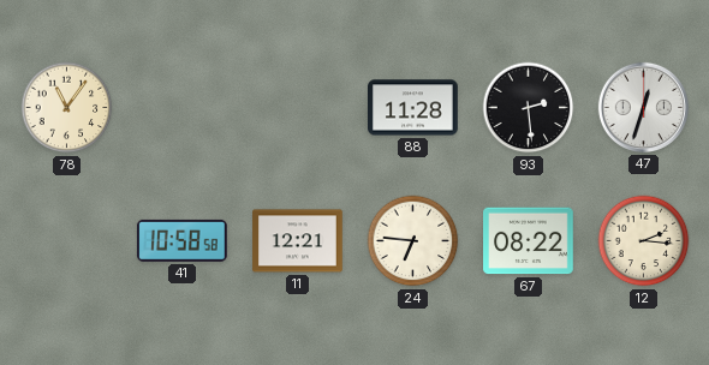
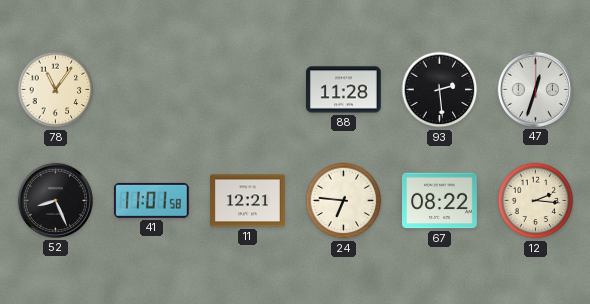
52: none -> 8:26
41: 10:58 -> 11:01
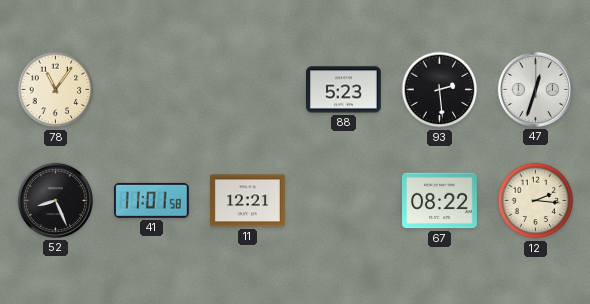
88: 11:28 -> 5:23
24: 6:46 -> none
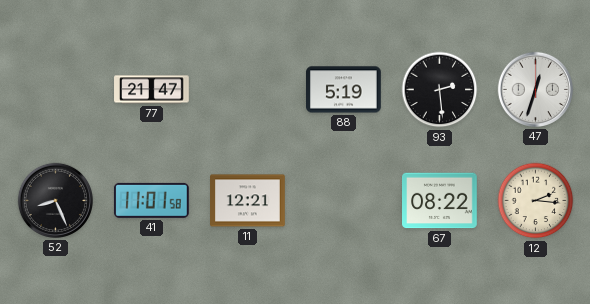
78: 11:06 -> none
77: none -> 21:47
88: 5:23 -> 5:19
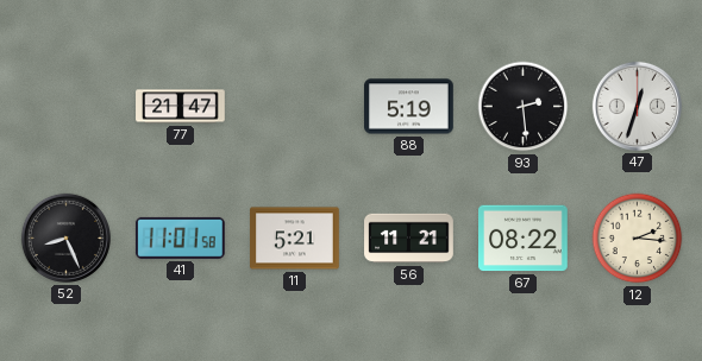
11: 12:21 -> 5:21
56: none -> 11:21
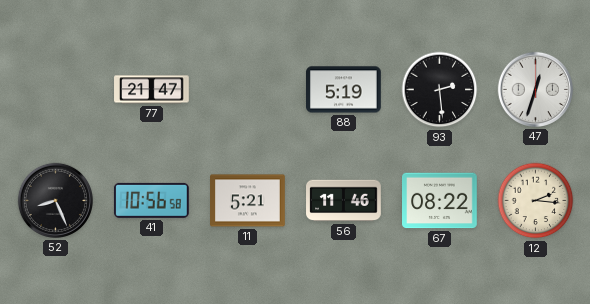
41: 11:01 -> 10:56
56: 11:21 -> 11:46
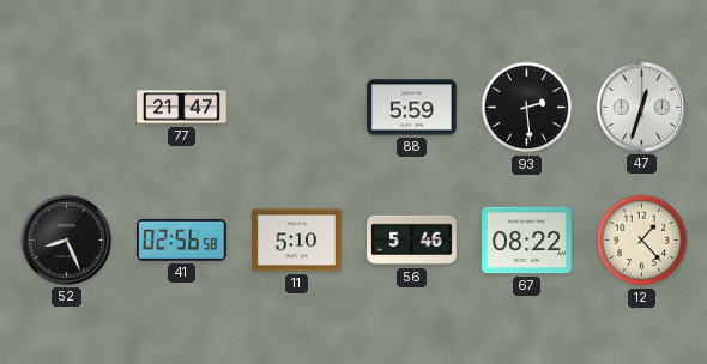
88: 5:19 -> 5:59
41: 10:56 -> 02:56
11: 5:21 -> 5:10
56: 11:46 -> 5:46
12: 2:16 -> 1:23
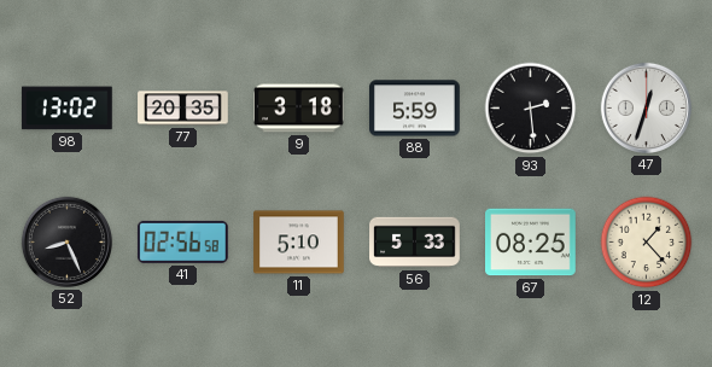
98: none -> 13:02
77: 21:47 -> 20:35
9: none -> 3:18
56: 5:46 -> 5:33
67: 08:22 -> 08:25
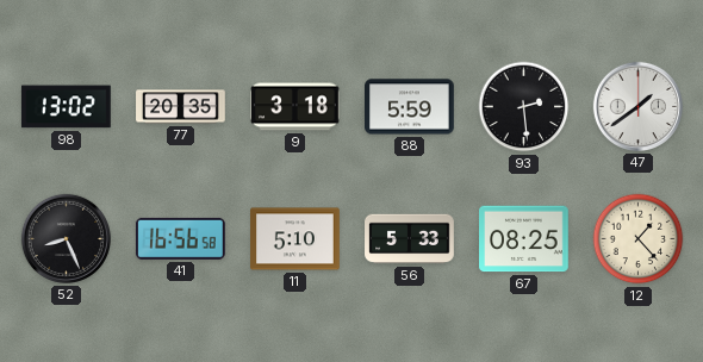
47: 12:33 -> 1:39
41: 02:56 -> 16:56
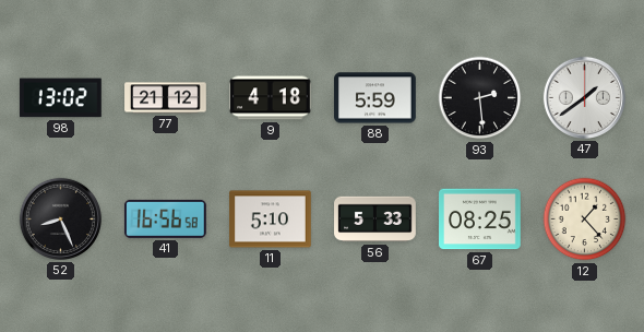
77: 20:35 -> 21:12
9: 3:18 -> 4:18
